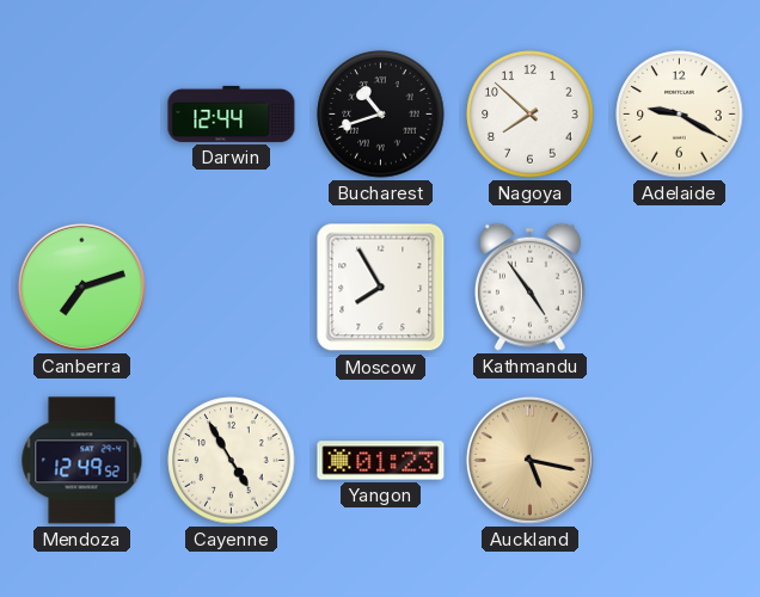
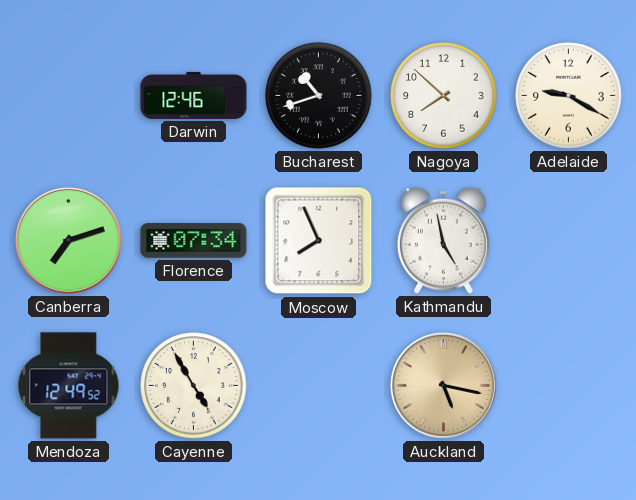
Darwin: 12:44 -> 12:46
Florence: none -> 07:34
Moscow: 7:55 -> 7:56
Kathmandu: 4:54 -> 4:58
Yangon: 01:23 -> none
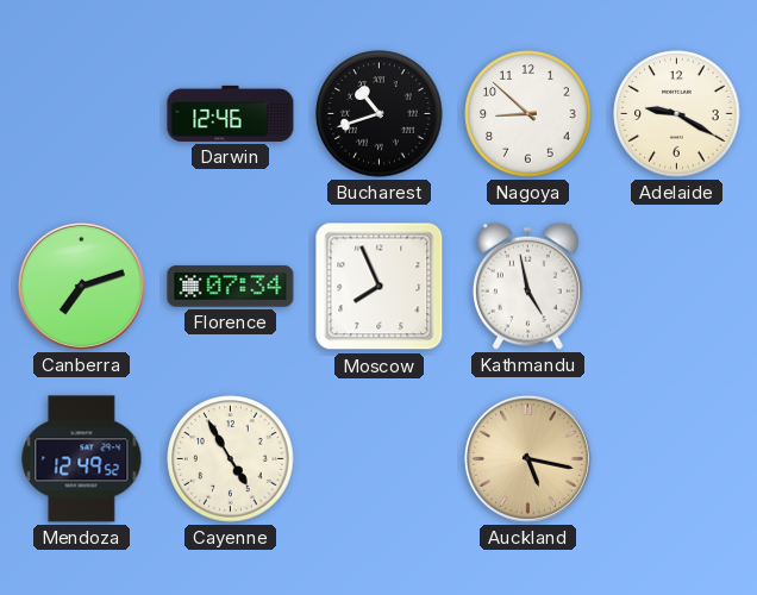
Nagoya: 7:52 -> 8:52
